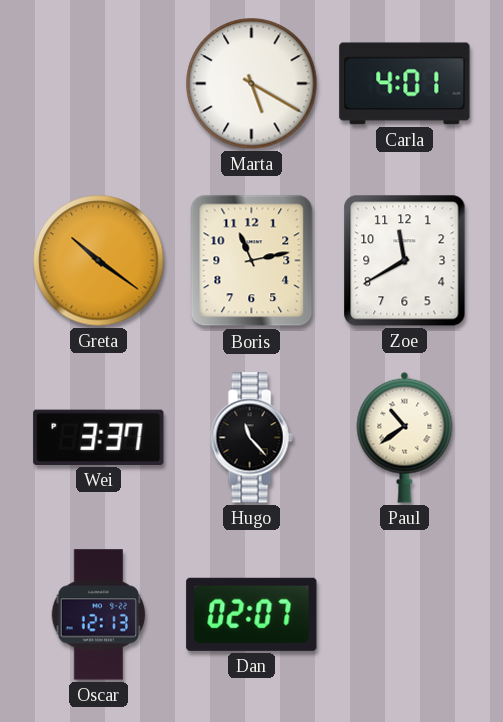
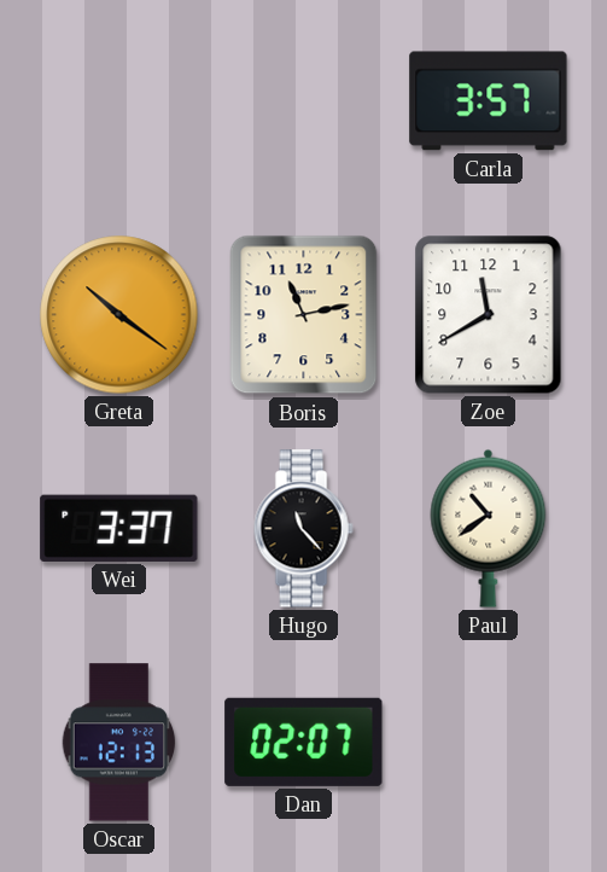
Marta: 5:20 -> none
Carla: 4:01 -> 3:57
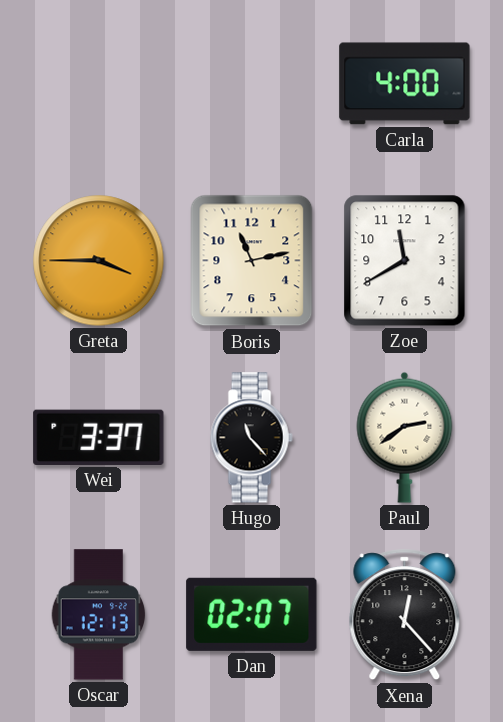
Carla: 3:57 -> 4:00
Greta: 10:21 -> 3:45
Paul: 10:39 -> 2:39
Xena: none -> 12:23
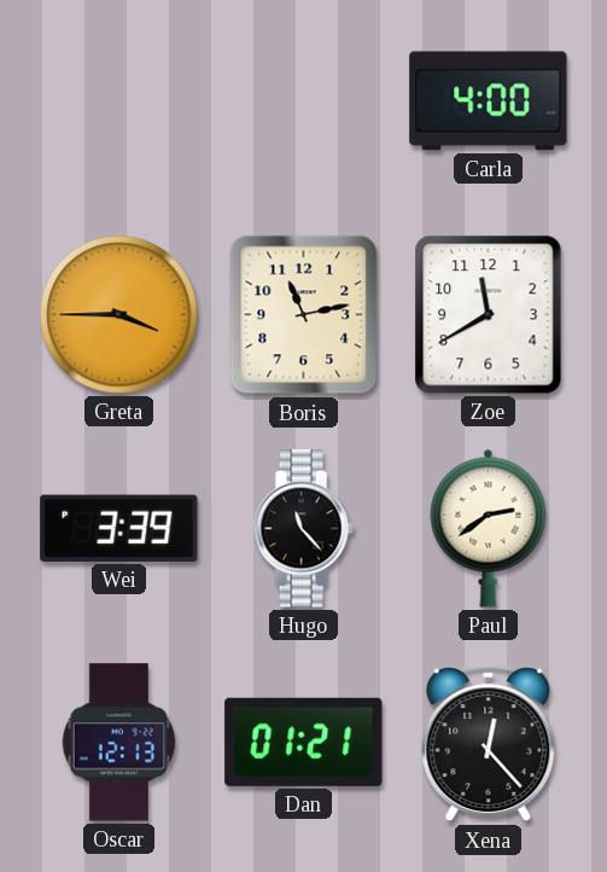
Wei: 3:37 -> 3:39
Dan: 02:07 -> 01:21
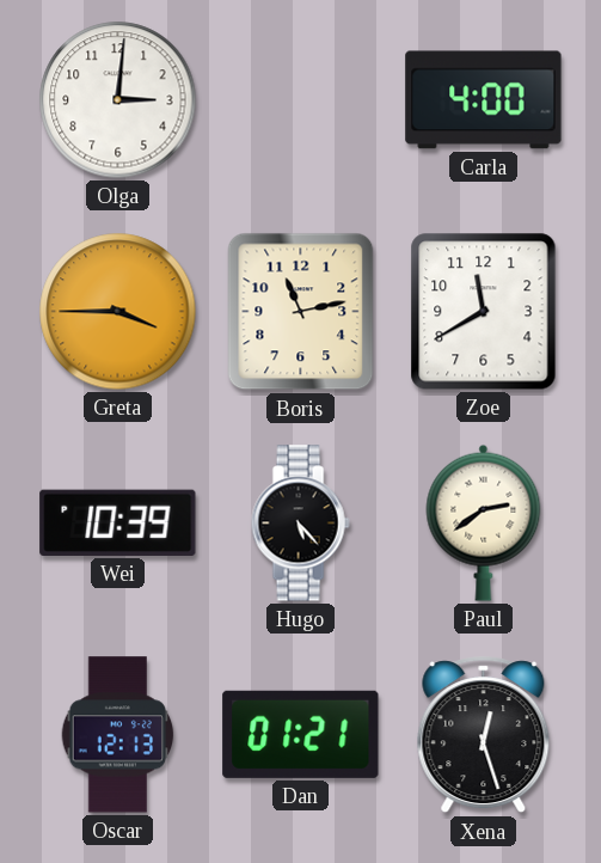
Olga: none -> 3:01
Wei: 3:39 -> 10:39
Hugo: 11:23 -> 5:23
Xena: 12:23 -> 12:27
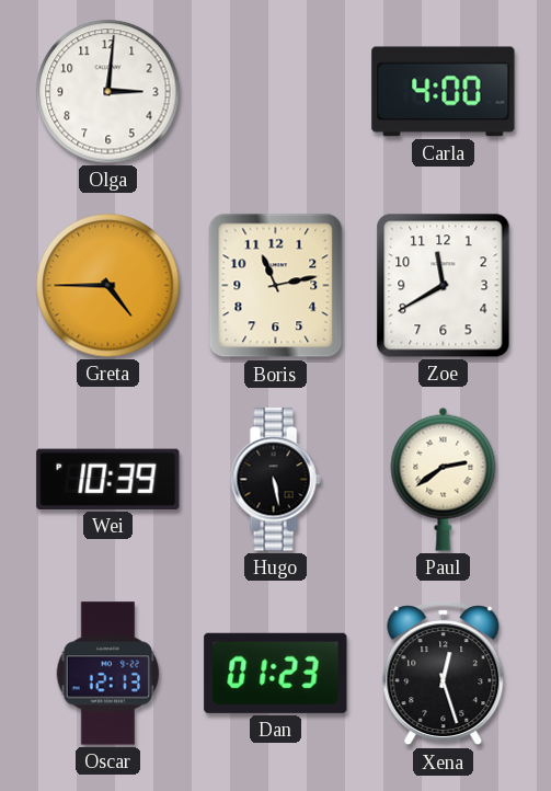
Greta: 3:45 -> 4:45
Hugo: 5:23 -> 5:28
Dan: 01:21 -> 01:23
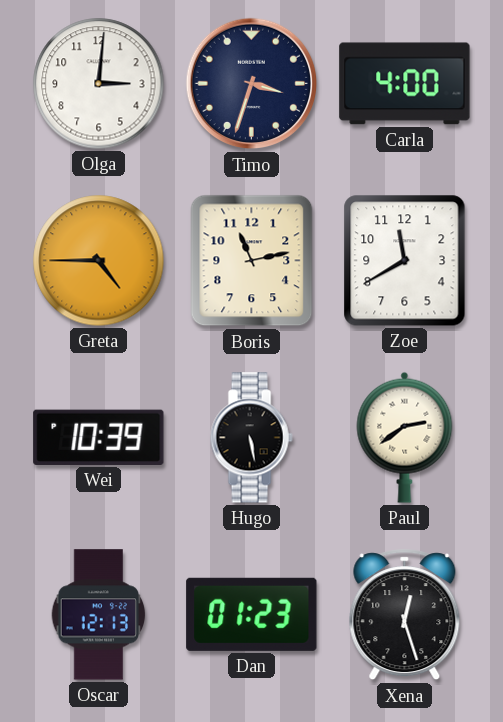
Timo: none -> 3:33
